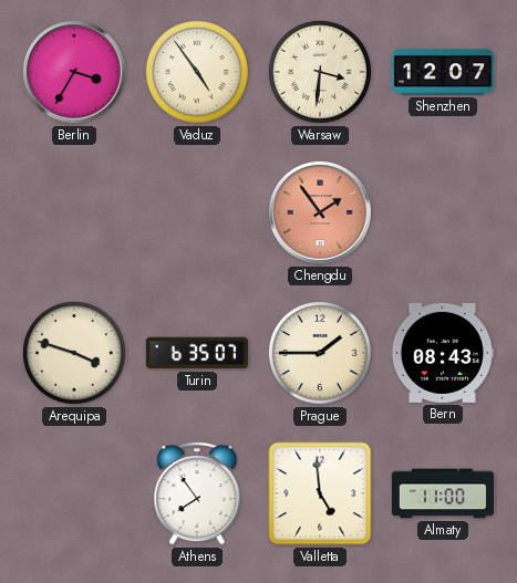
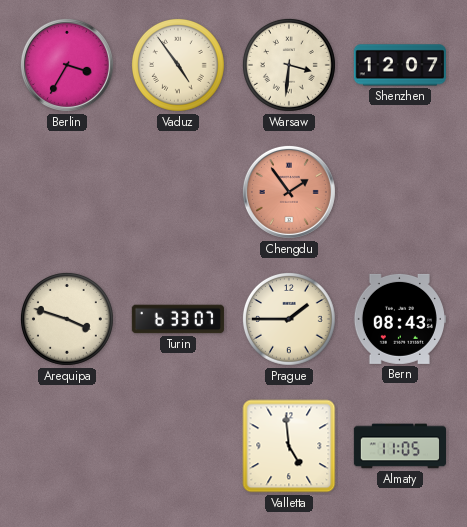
Turin: 6:35 -> 6:33
Athens: 7:54 -> none
Almaty: 11:00 -> 11:05
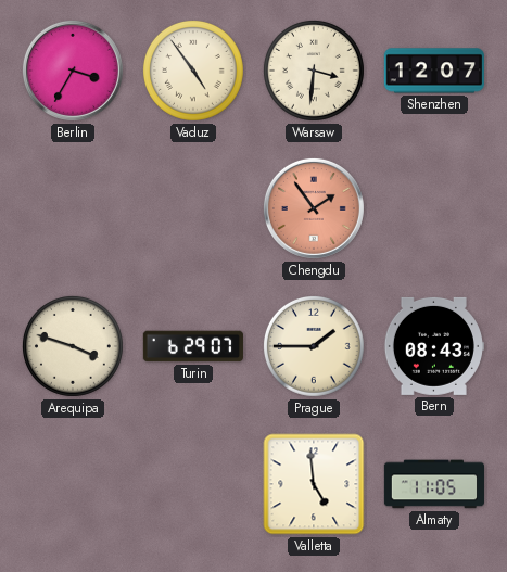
Turin: 6:33 -> 6:29
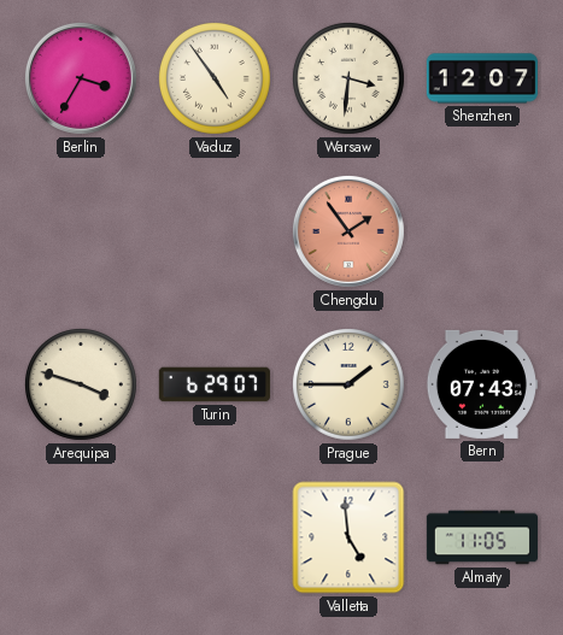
Bern: 08:43 -> 07:43
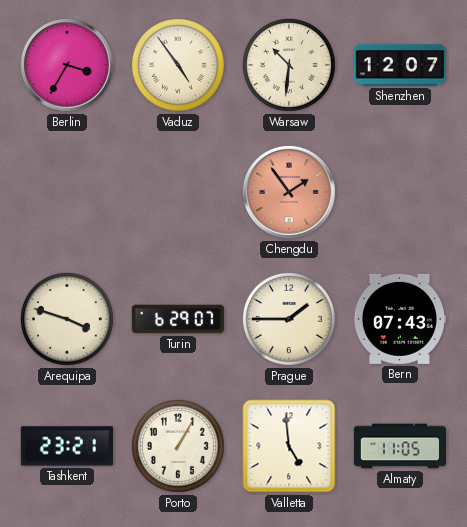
Warsaw: 3:31 -> 10:31
Tashkent: none -> 23:21
Porto: none -> 1:05
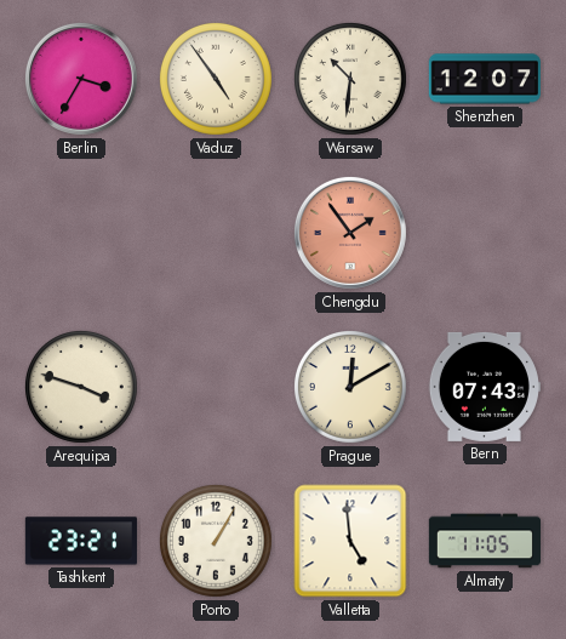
Turin: 6:29 -> none
Prague: 1:45 -> 12:10
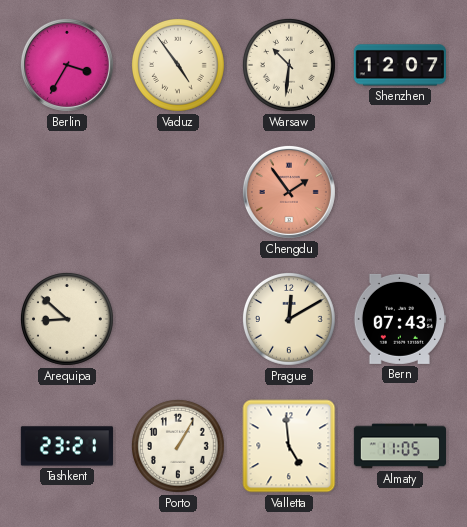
Arequipa: 3:48 -> 8:52
